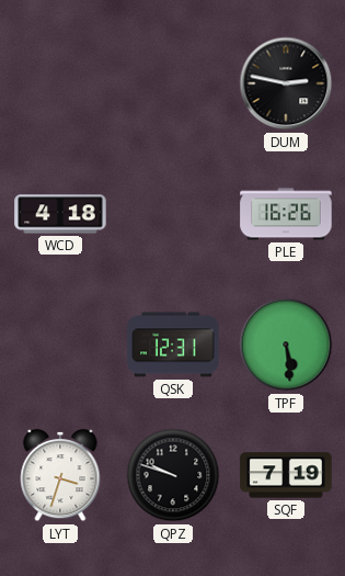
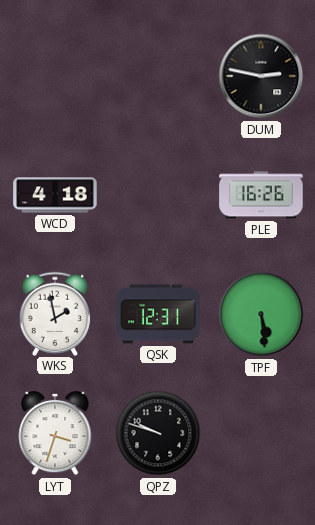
WKS: none -> 1:58
SQF: 7:19 -> none
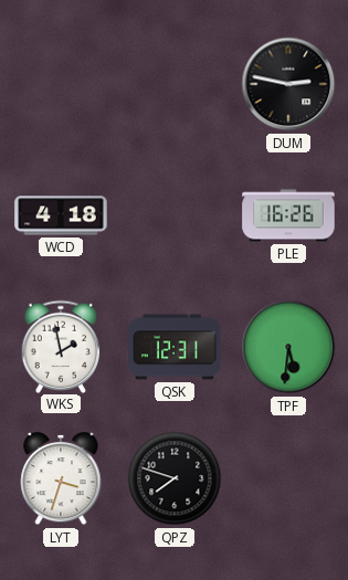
TPF: 5:29 -> 5:31
QPZ: 9:48 -> 7:48
